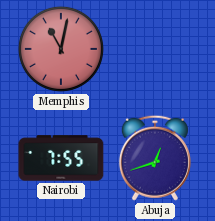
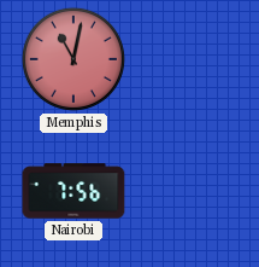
Nairobi: 7:55 -> 7:56
Abuja: 12:42 -> none
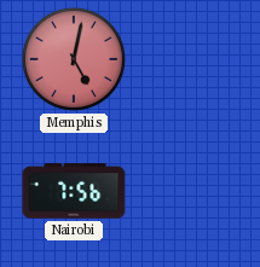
Memphis: 11:02 -> 5:02
